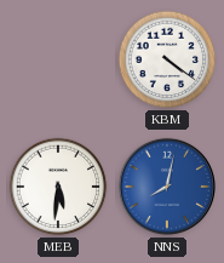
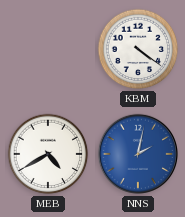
MEB: 5:31 -> 4:40
NNS: 8:02 -> 2:02
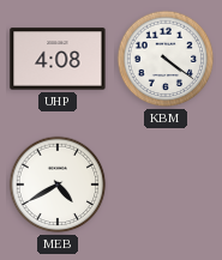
UHP: none -> 4:08
NNS: 2:02 -> none
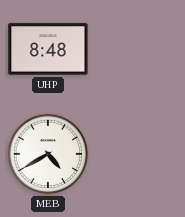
UHP: 4:08 -> 8:48
KBM: 4:21 -> none
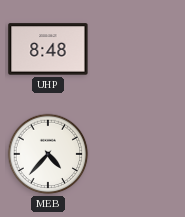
MEB: 4:40 -> 4:37
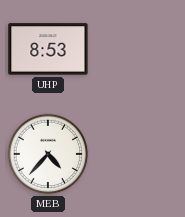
UHP: 8:48 -> 8:53
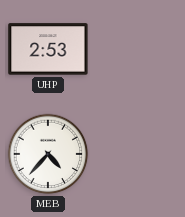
UHP: 8:53 -> 2:53
